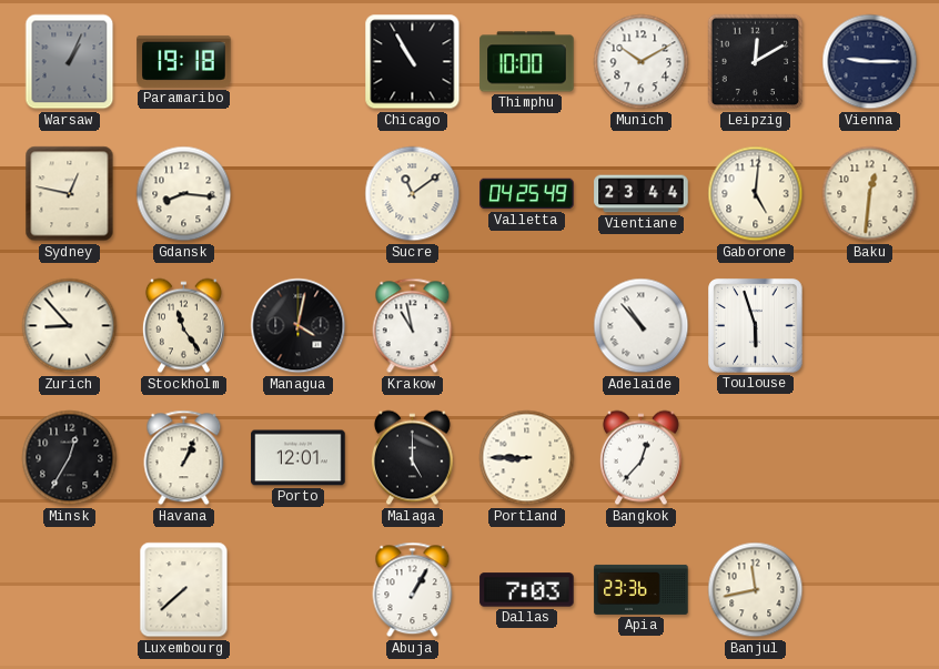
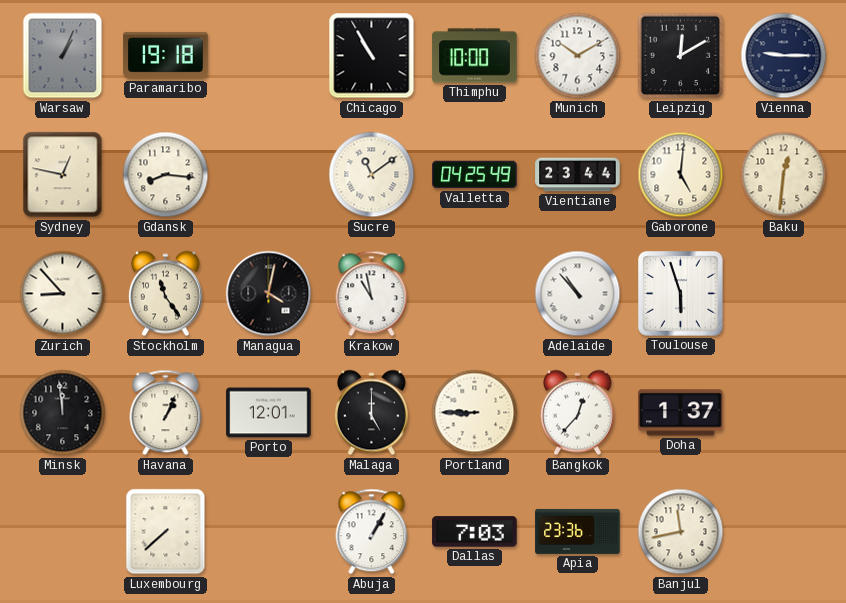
Minsk: 12:35 -> 11:59
Doha: none -> 1:37
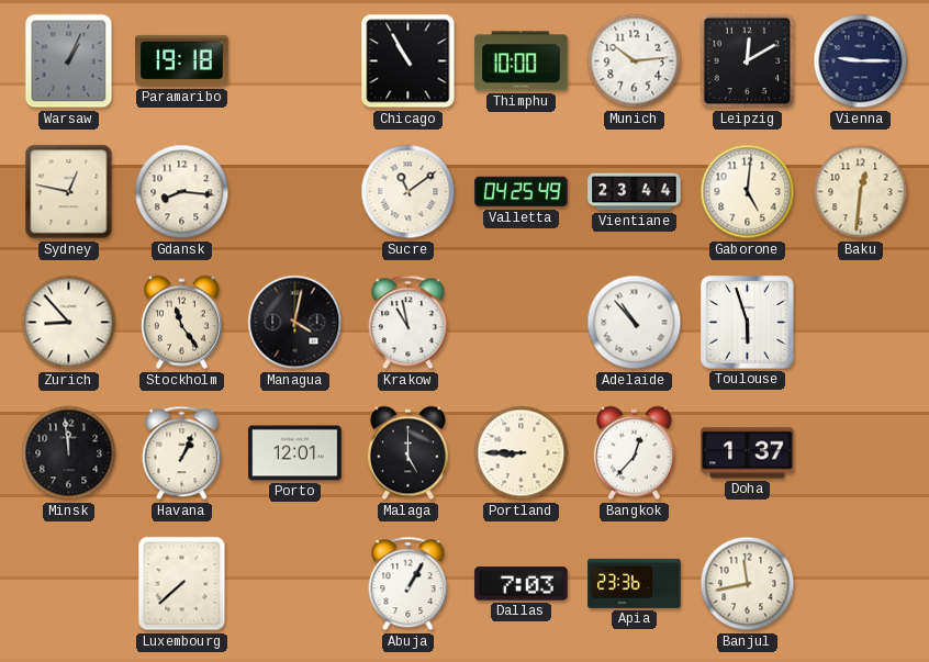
Munich: 10:10 -> 10:14
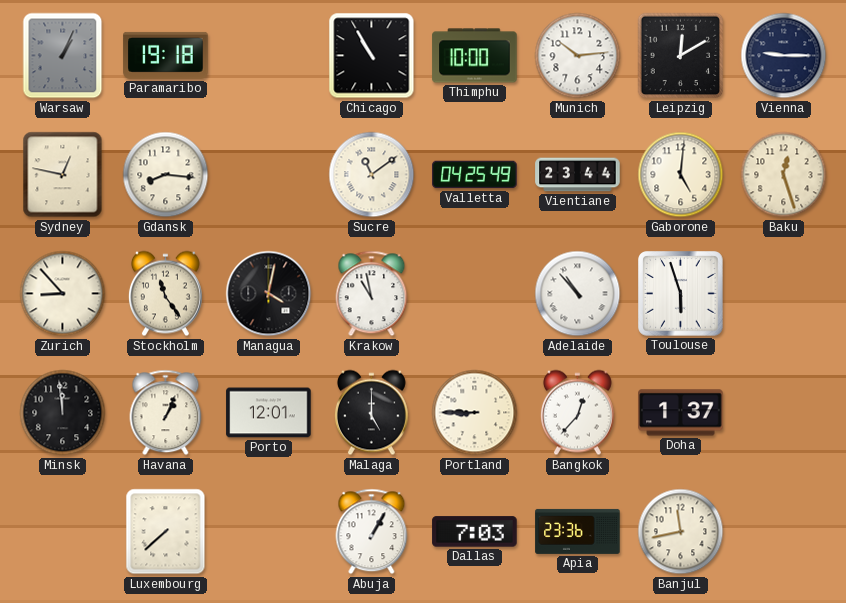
Baku: 12:31 -> 12:27
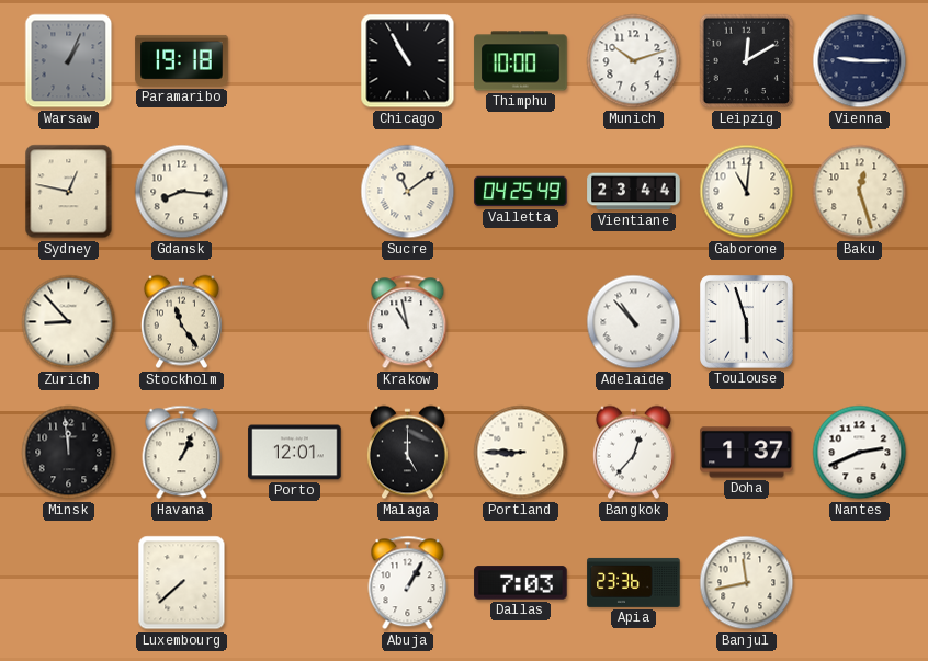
Munich: 10:14 -> 10:12
Gaborone: 5:01 -> 11:01
Managua: 4:02 -> none
Nantes: none -> 2:41
